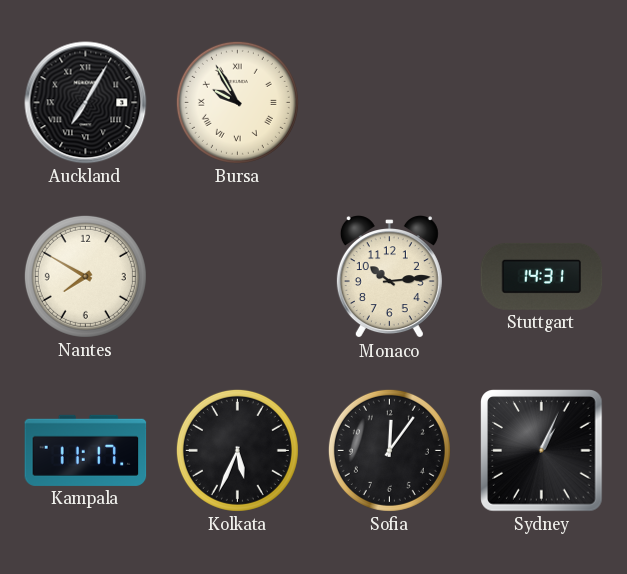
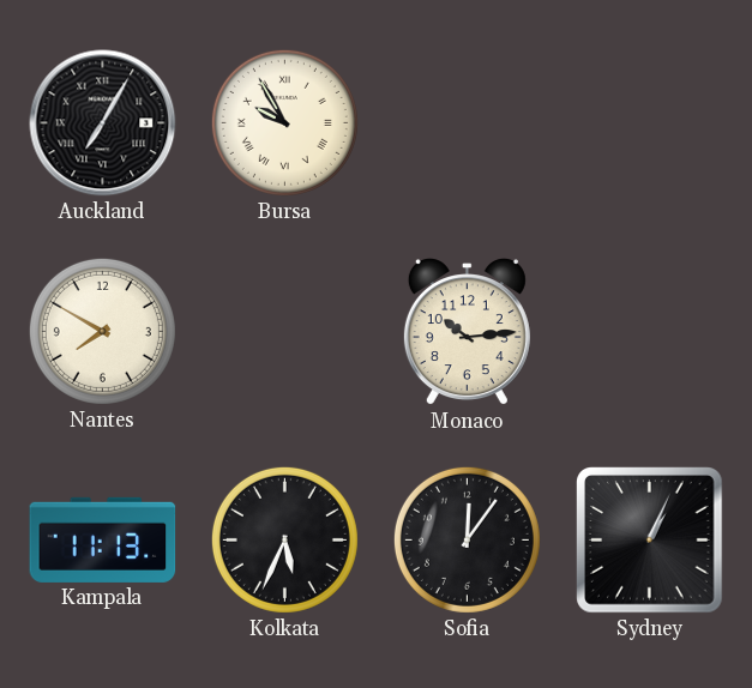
Stuttgart: 14:31 -> none
Kampala: 11:17 -> 11:13
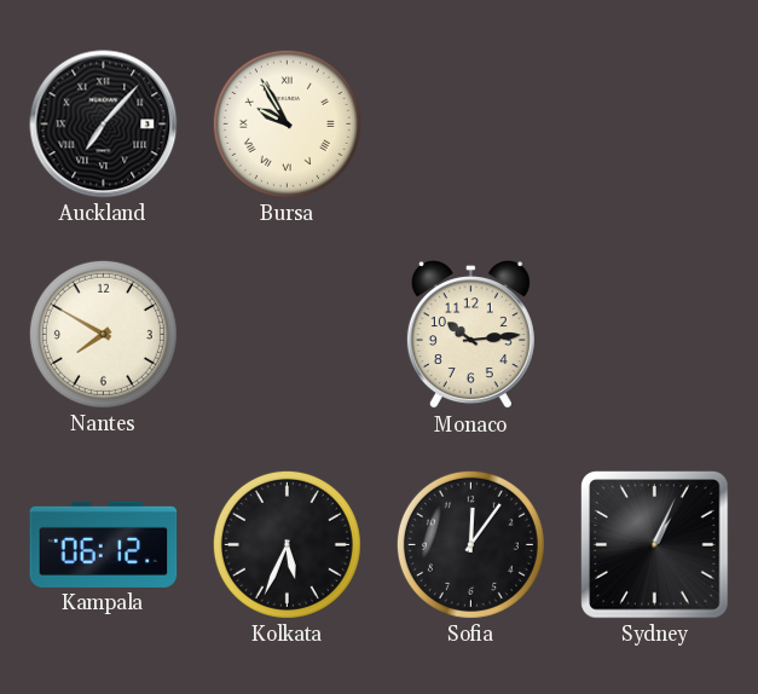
Auckland: 7:05 -> 7:07
Kampala: 11:13 -> 06:12
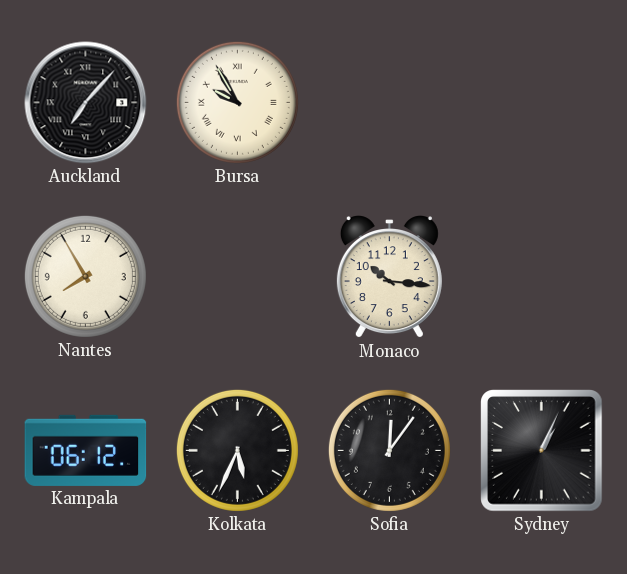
Nantes: 7:50 -> 7:55
Monaco: 10:14 -> 10:16
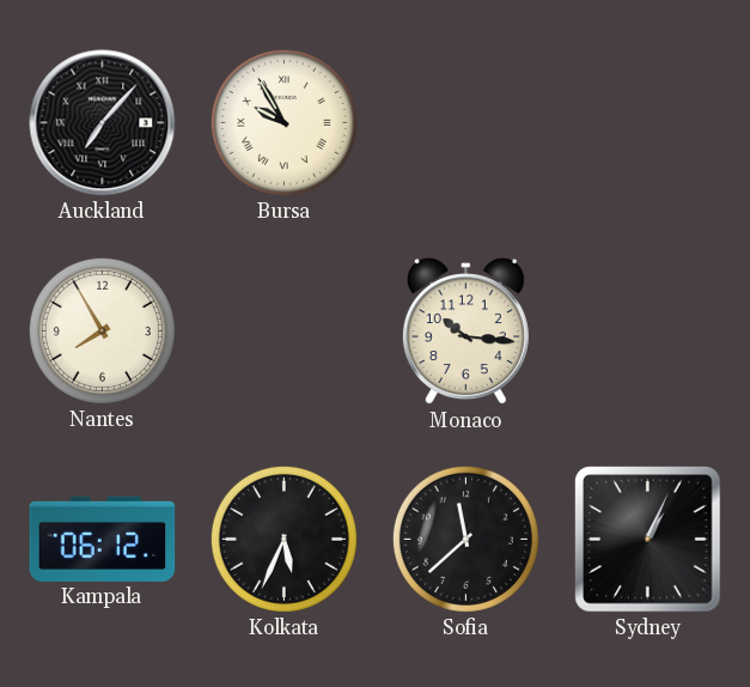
Sofia: 12:06 -> 11:38
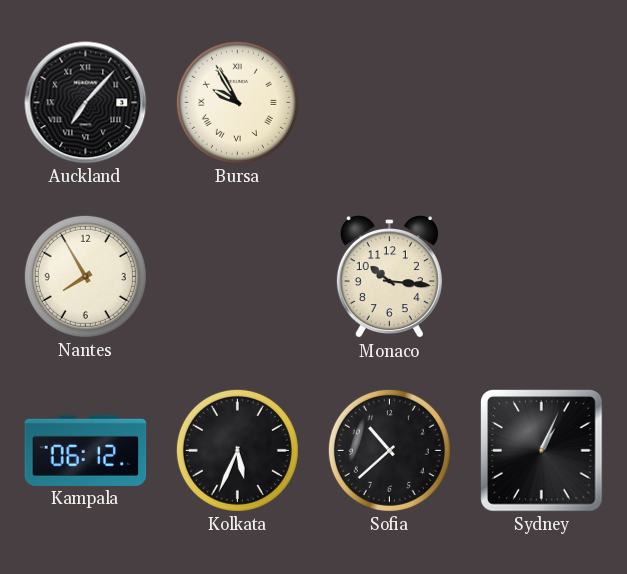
Sofia: 11:38 -> 10:38
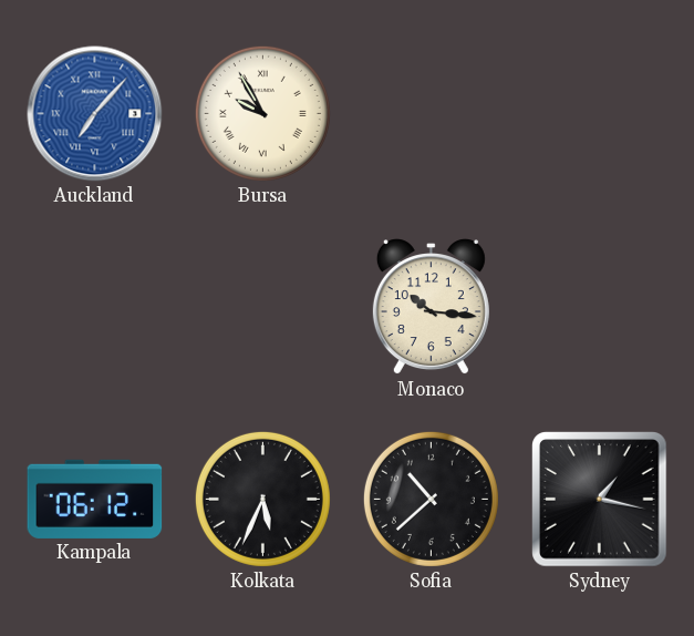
Auckland dial: black -> blue
Nantes: 7:55 -> none
Sydney: 1:04 -> 1:17
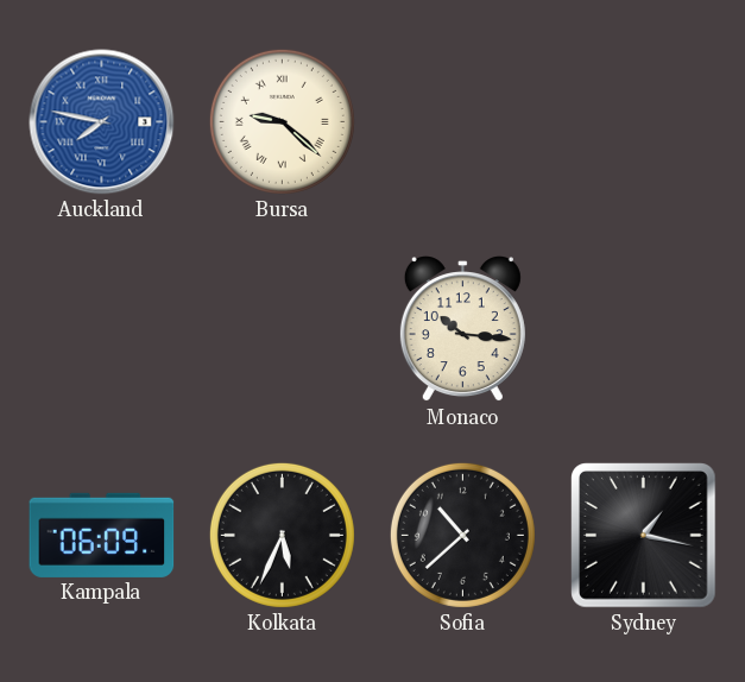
Auckland: 7:07 -> 7:47
Bursa: 9:55 -> 9:22
Kampala: 06:12 -> 06:09
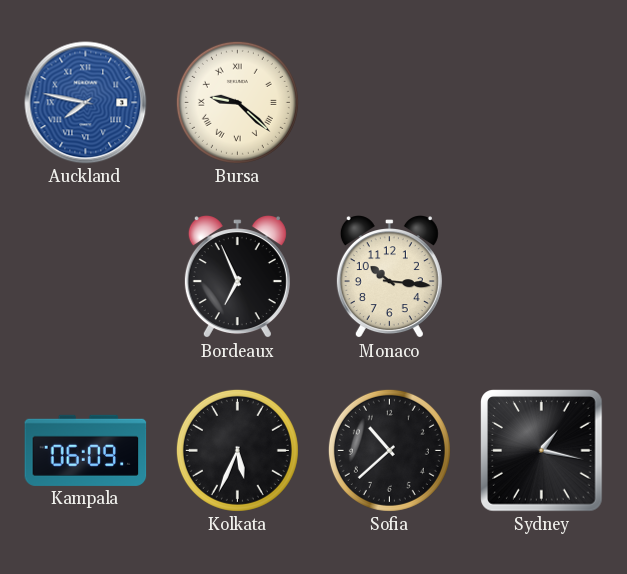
Bordeaux: none -> 6:56
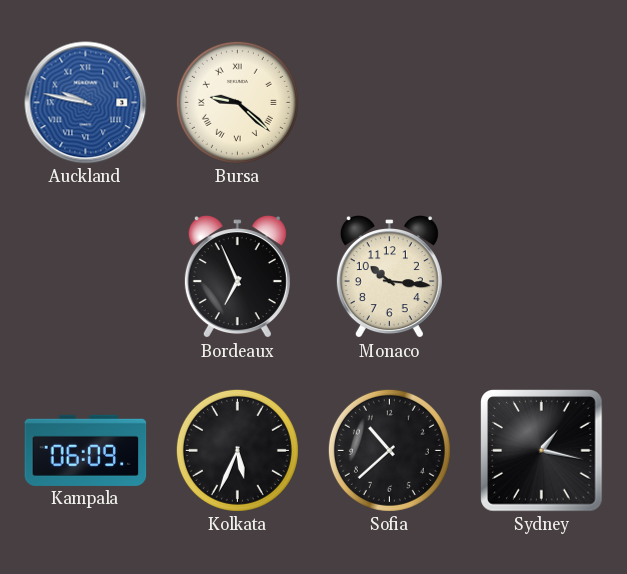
Auckland: 7:47 -> 9:47
